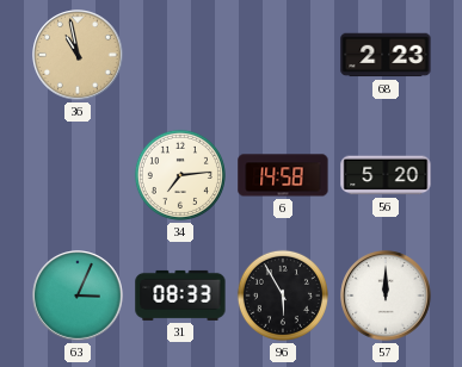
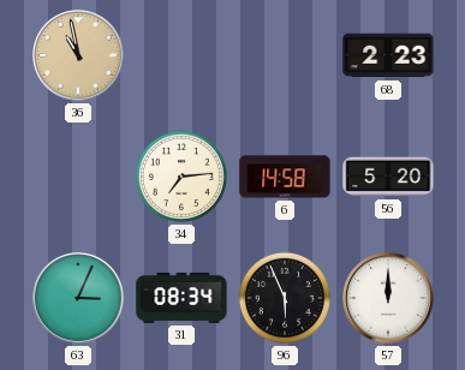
31: 08:33 -> 08:34
96: 5:55 -> 5:56
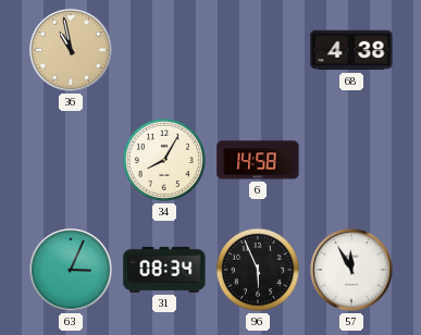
68: 2:23 -> 4:38
34: 7:14 -> 8:05
56: 5:20 -> none
57: 12:00 -> 11:55
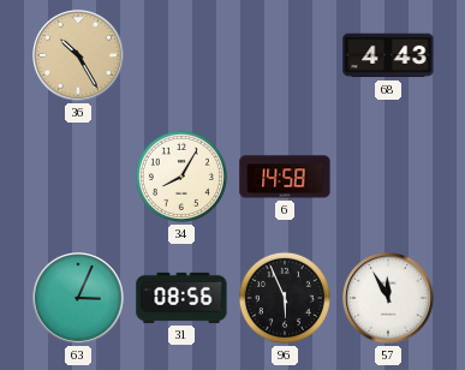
36: 10:58 -> 10:25
68: 4:38 -> 4:43
31: 08:34 -> 08:56
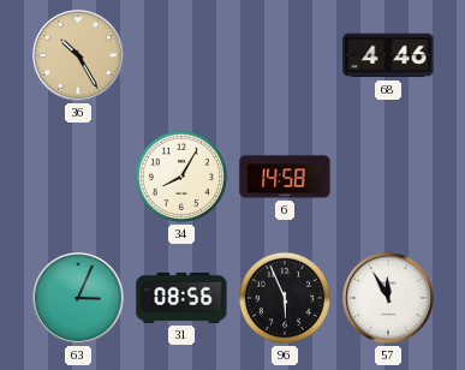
68: 4:43 -> 4:46
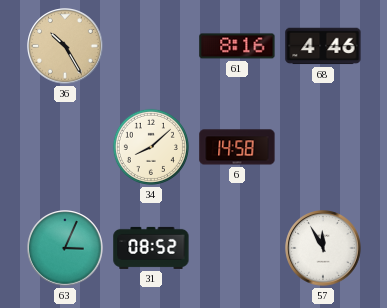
61: none -> 8:16
34: 8:05 -> 8:08
31: 08:56 -> 08:52
96: 5:56 -> none
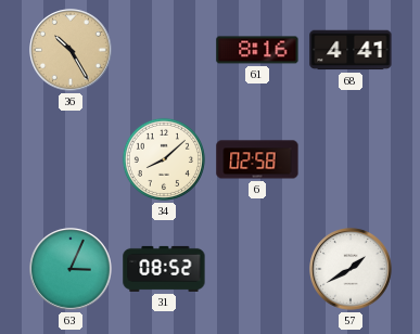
68: 4:46 -> 4:41
6: 14:58 -> 02:58
57: 11:55 -> 1:40
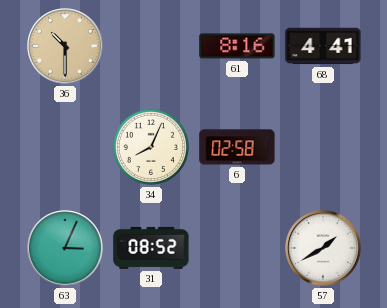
36: 10:25 -> 10:30
34: 8:08 -> 8:04
